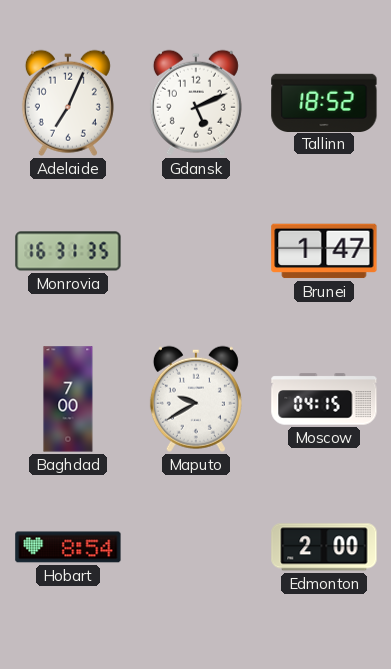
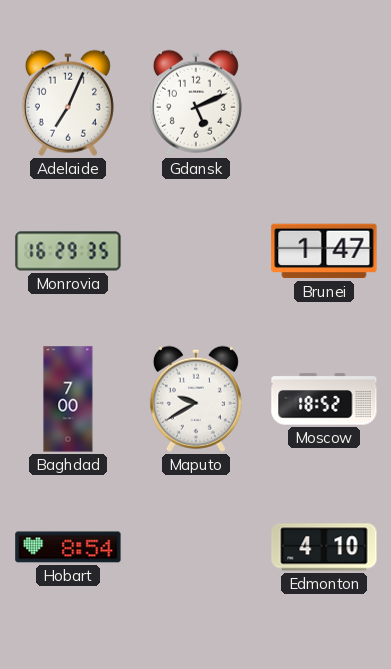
Tallinn: 18:52 -> none
Monrovia: 16:31 -> 16:29
Moscow: 04:15 -> 18:52
Edmonton: 2:00 -> 4:10
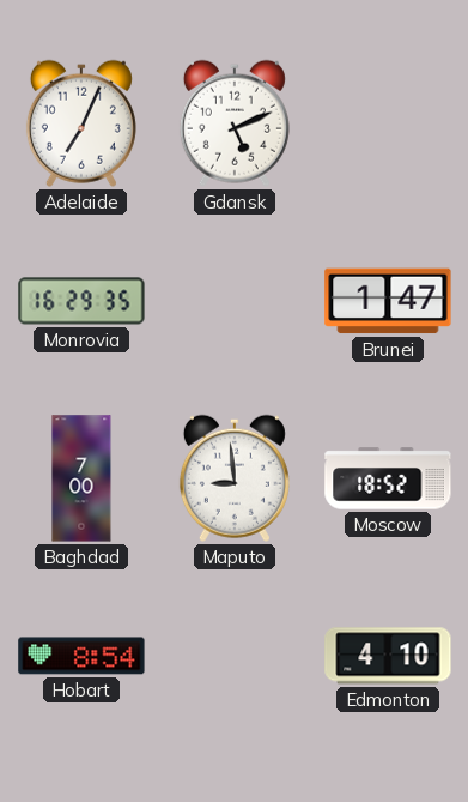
Maputo: 9:40 -> 8:59
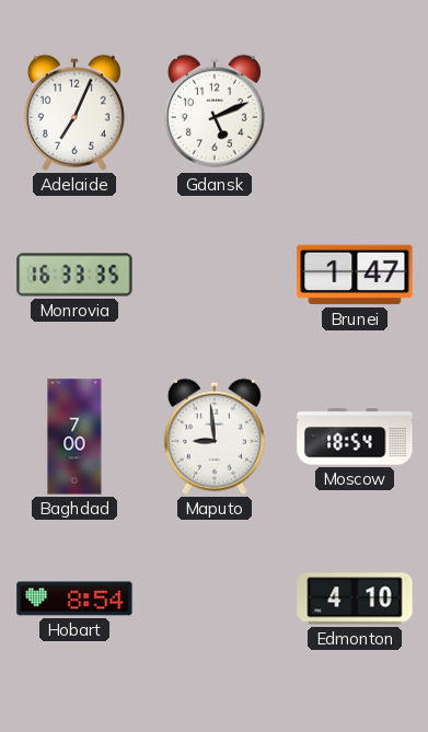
Monrovia: 16:29 -> 16:33
Moscow: 18:52 -> 18:54
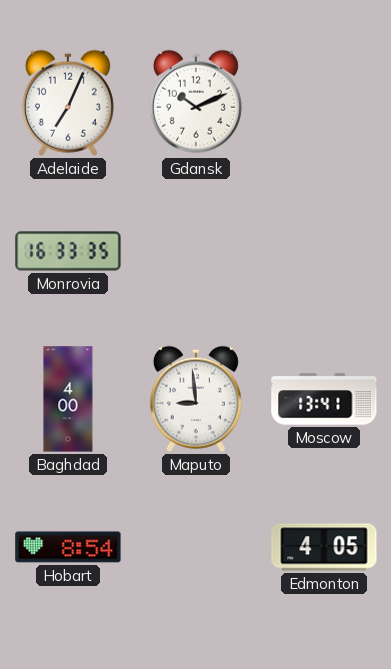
Gdansk: 5:11 -> 10:11
Brunei: 1:47 -> none
Baghdad: 7:00 -> 4:00
Moscow: 18:54 -> 13:41
Edmonton: 4:10 -> 4:05
